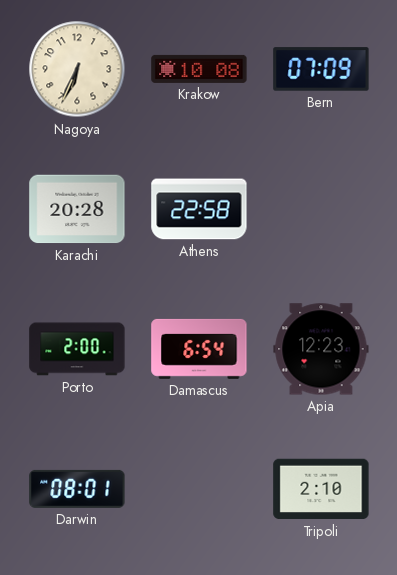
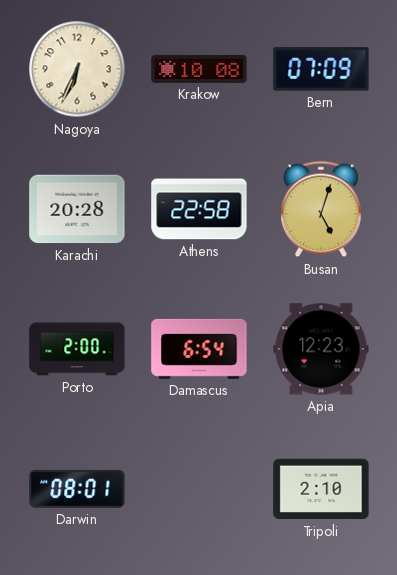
Busan: none -> 5:03
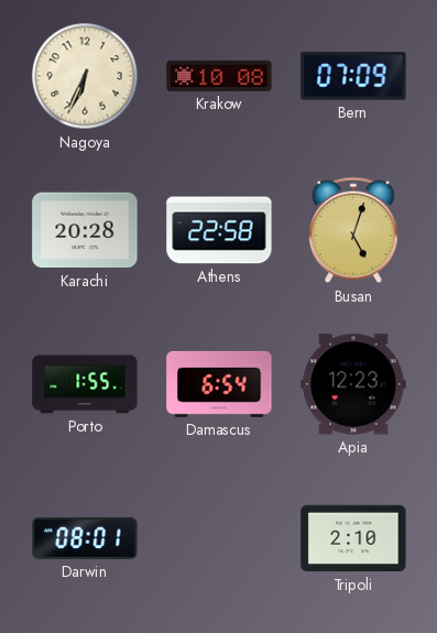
Porto: 2:00 -> 1:55
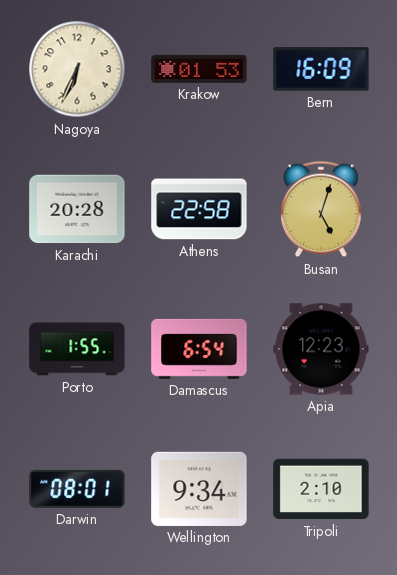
Krakow: 10:08 -> 01:53
Bern: 07:09 -> 16:09
Wellington: none -> 9:34
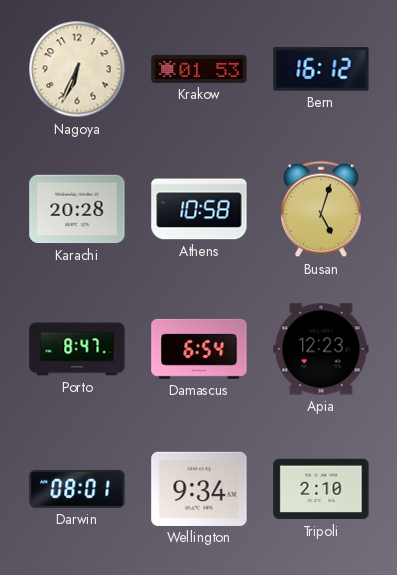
Bern: 16:09 -> 16:12
Athens: 22:58 -> 10:58
Porto: 1:55 -> 8:47
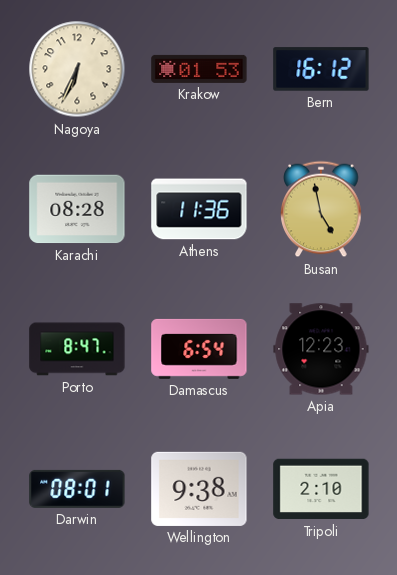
Karachi: 20:28 -> 08:28
Athens: 10:58 -> 11:36
Busan: 5:03 -> 4:58
Wellington: 9:34 -> 9:38
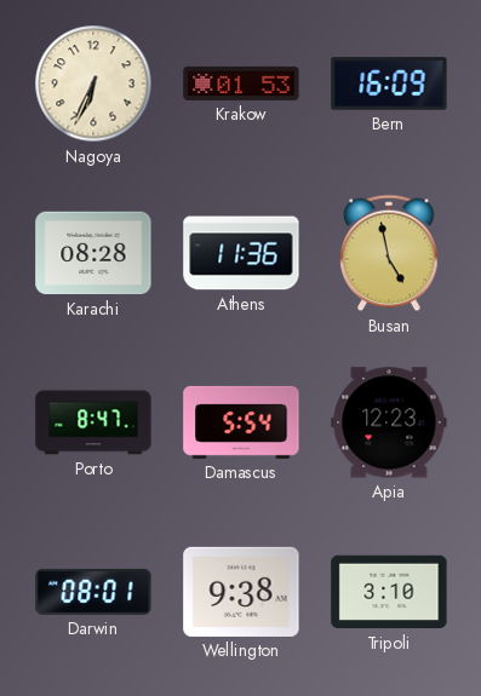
Bern: 16:12 -> 16:09
Damascus: 6:54 -> 5:54
Tripoli: 2:10 -> 3:10
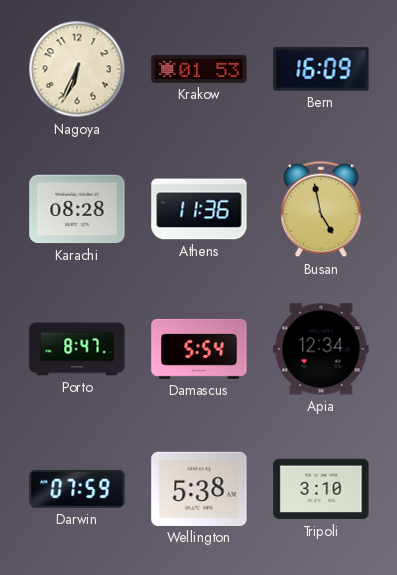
Apia: 12:23 -> 12:34
Darwin: 08:01 -> 07:59
Wellington: 9:38 -> 5:38
